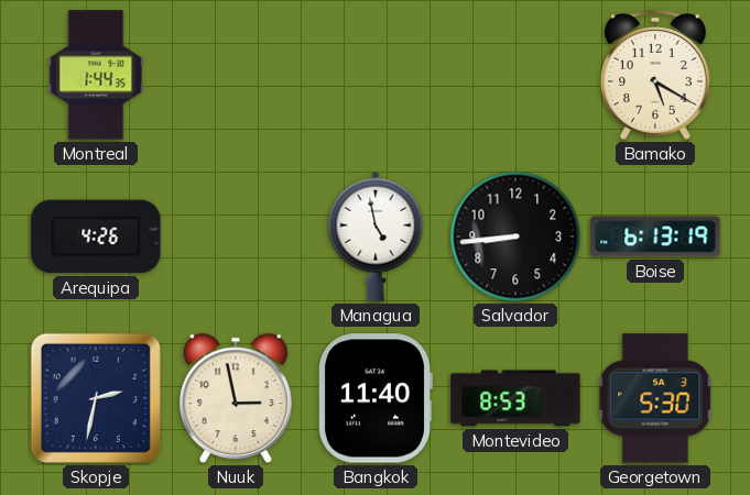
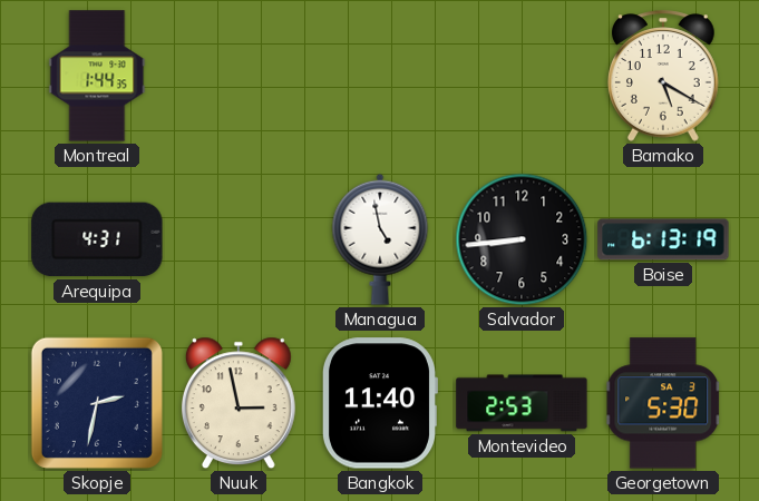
Arequipa: 4:26 -> 4:31
Montevideo: 8:53 -> 2:53
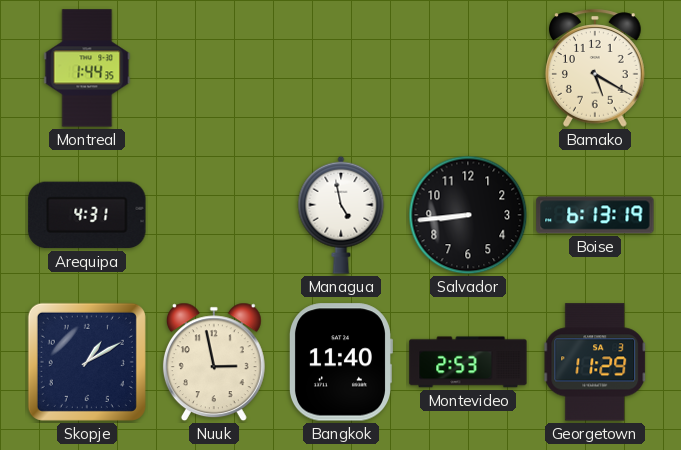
Skopje: 2:32 -> 1:10
Georgetown: 5:30 -> 11:29
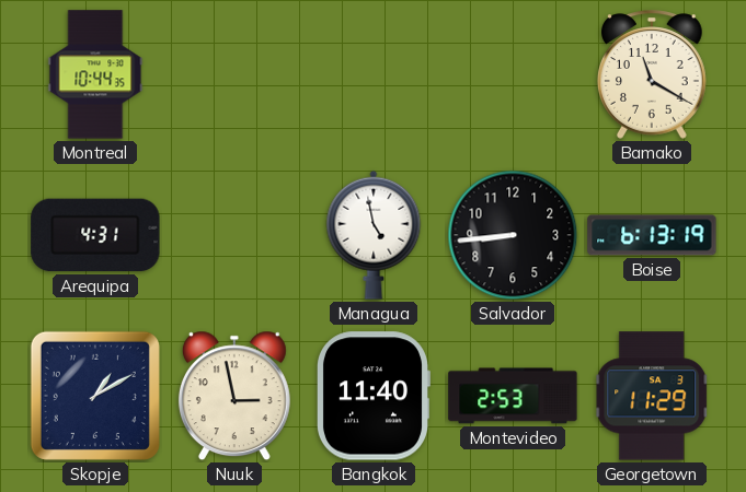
Montreal: 1:44 -> 10:44
Bamako: 5:20 -> 11:20
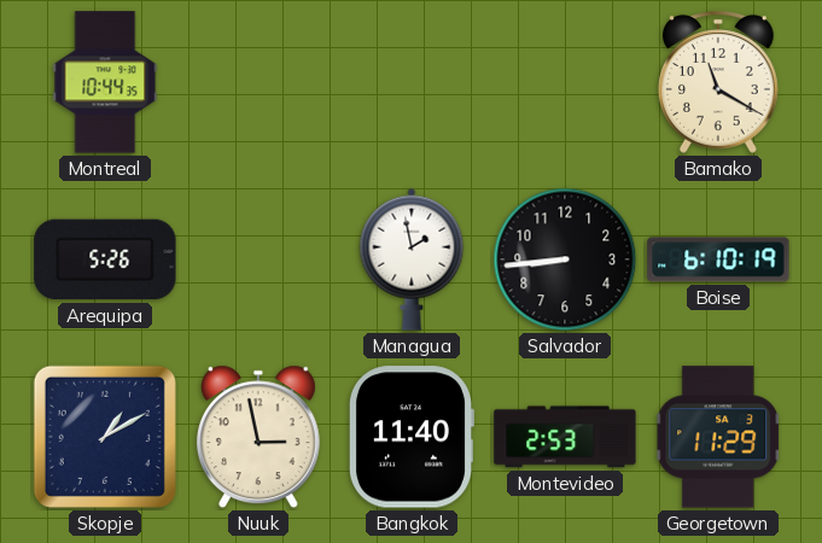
Arequipa: 4:31 -> 5:26
Managua: 4:58 -> 1:58
Boise: 6:13 -> 6:10
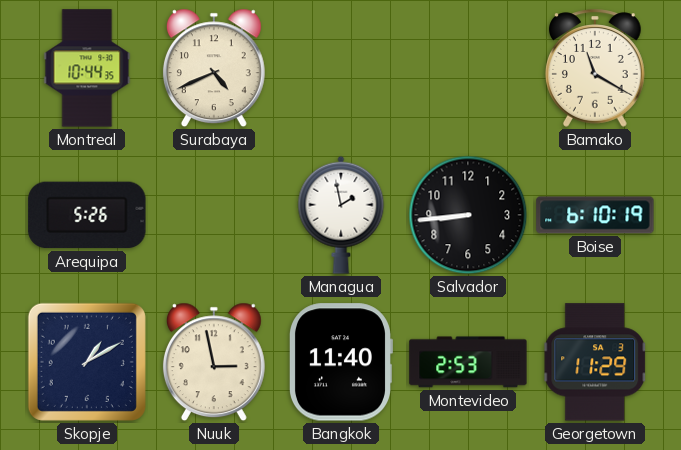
Surabaya: none -> 4:41
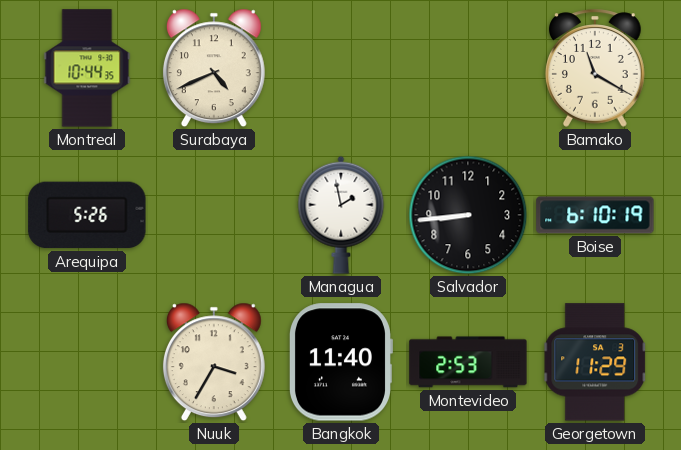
Skopje: 1:10 -> none
Nuuk: 2:58 -> 3:35
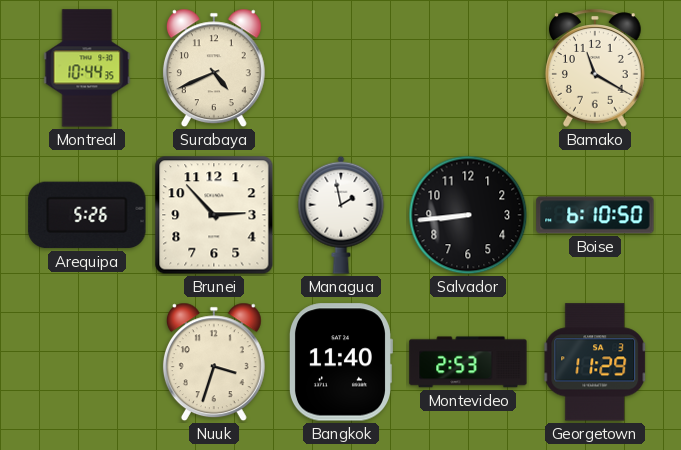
Brunei: none -> 2:53
Boise: 6:10:19 -> 6:10:50
Nuuk: 3:35 -> 3:33
